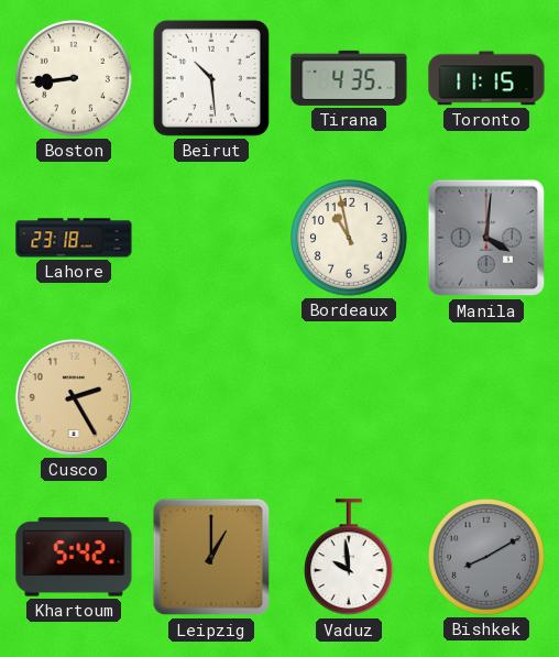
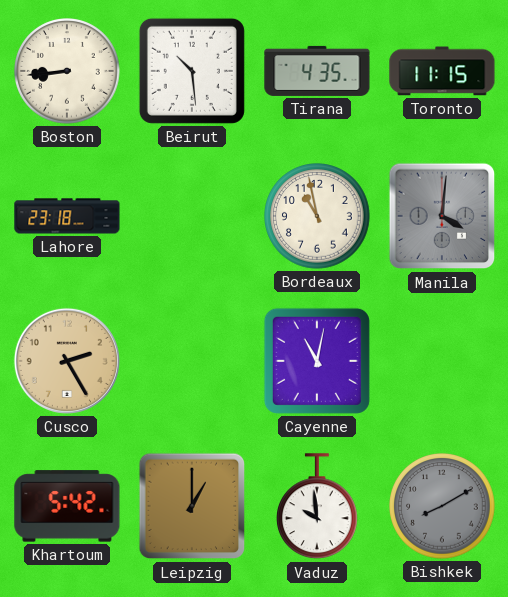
Cayenne: none -> 11:02
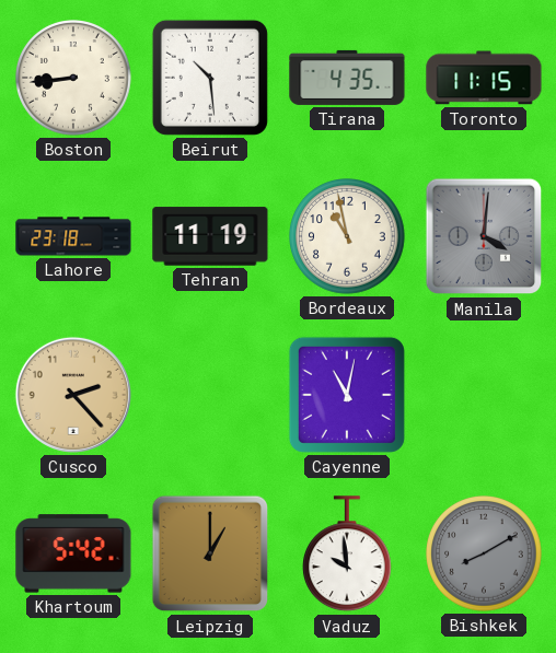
Tehran: none -> 11:19
Cusco: 2:25 -> 2:23
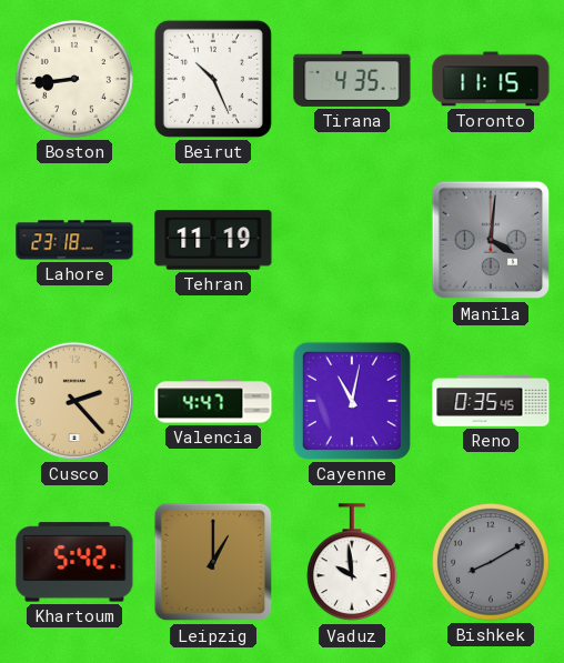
Beirut: 10:29 -> 10:26
Bordeaux: 10:58 -> none
Valencia: none -> 4:47
Reno: none -> 0:35
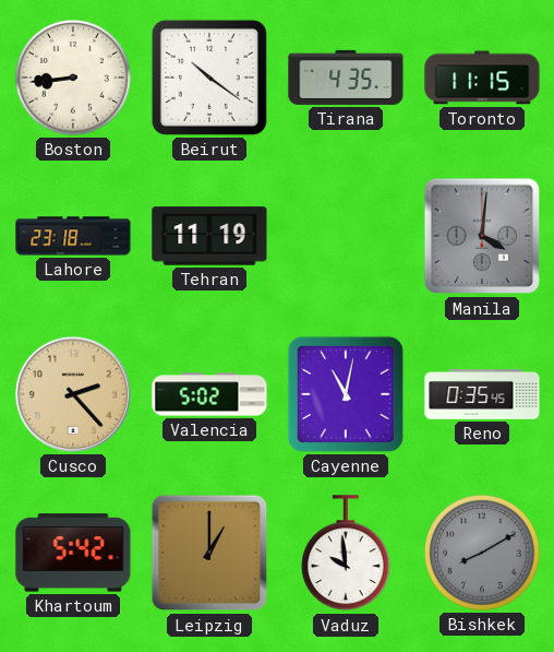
Beirut: 10:26 -> 10:21
Valencia: 4:47 -> 5:02
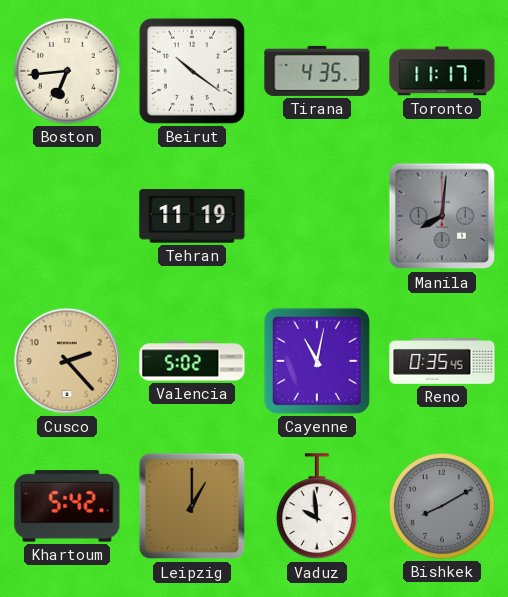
Boston: 8:44 -> 6:44
Toronto: 11:15 -> 11:17
Lahore: 23:18 -> none
Manila: 4:01 -> 8:01
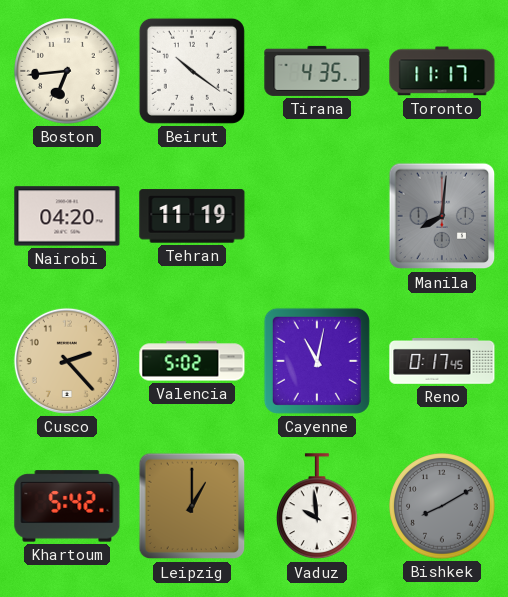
Nairobi: none -> 04:20
Reno: 0:35 -> 0:17
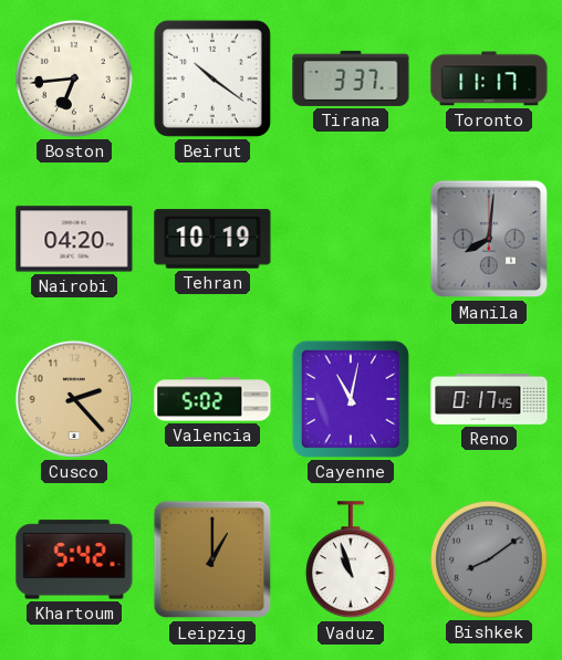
Tirana: 4:35 -> 3:37
Tehran: 11:19 -> 10:19
Vaduz: 9:59 -> 10:57
Bishkek: 8:10 -> 8:09
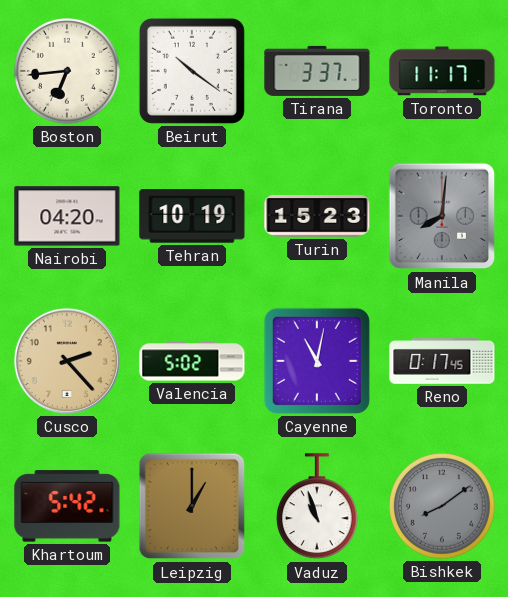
Turin: none -> 15:23
